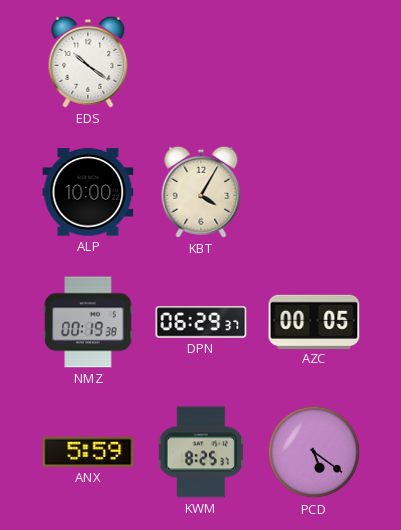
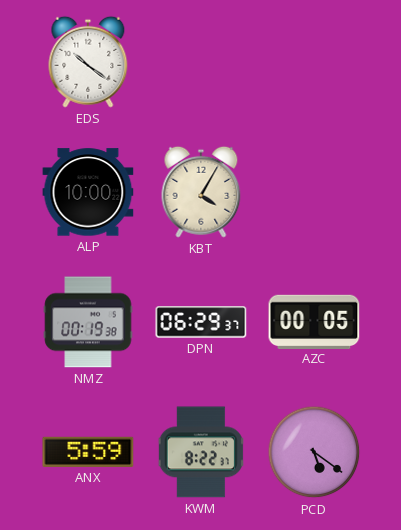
KWM: 8:25 -> 8:22
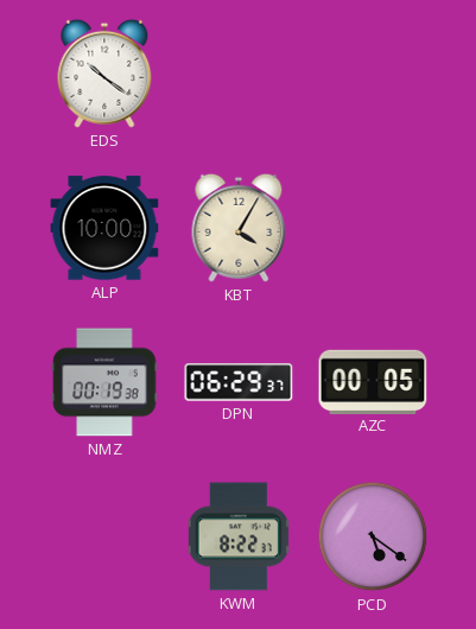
ANX: 5:59 -> none
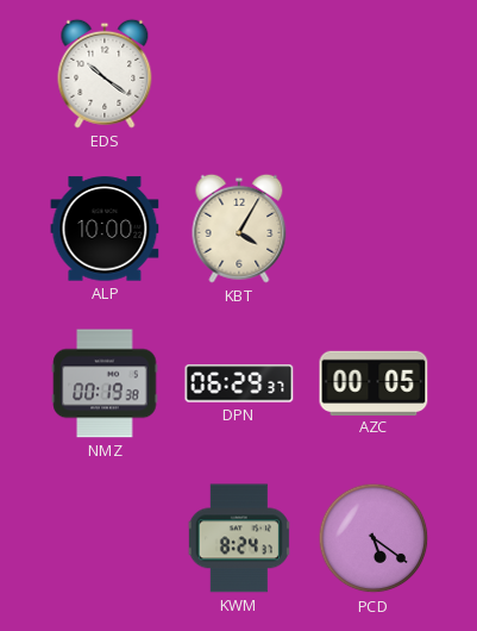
KWM: 8:22 -> 8:24
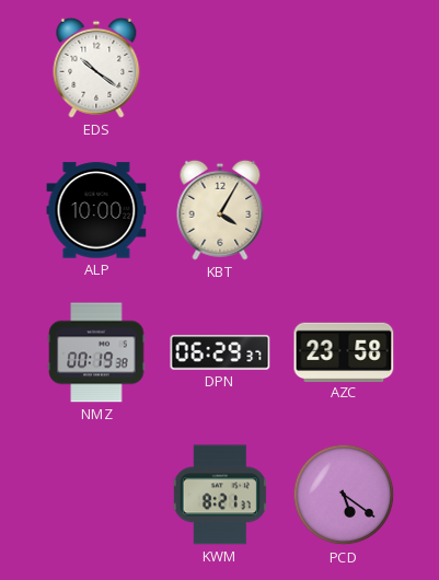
AZC: 00:05 -> 23:58
KWM: 8:24 -> 8:21
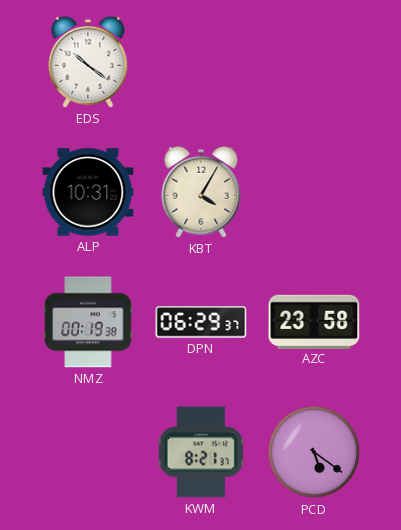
ALP: 10:00 -> 10:31
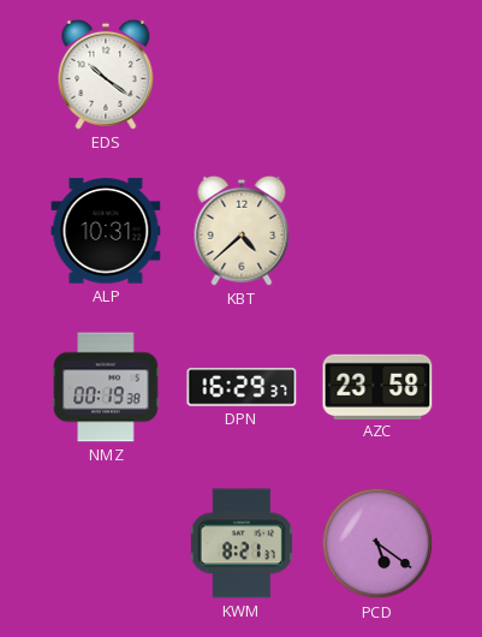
KBT: 4:05 -> 4:38
DPN: 06:29 -> 16:29
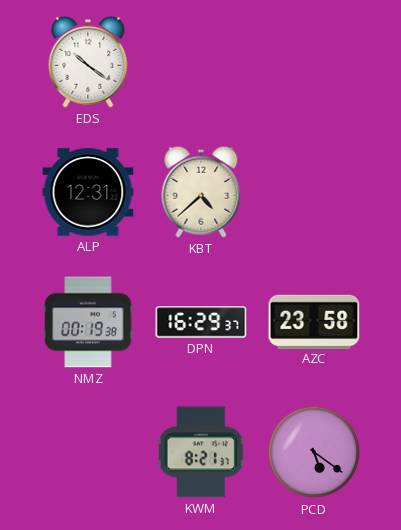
ALP: 10:31 -> 12:31
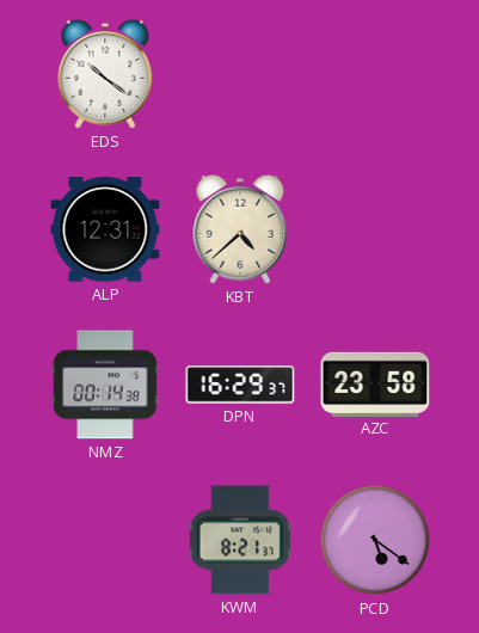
NMZ: 00:19 -> 00:14
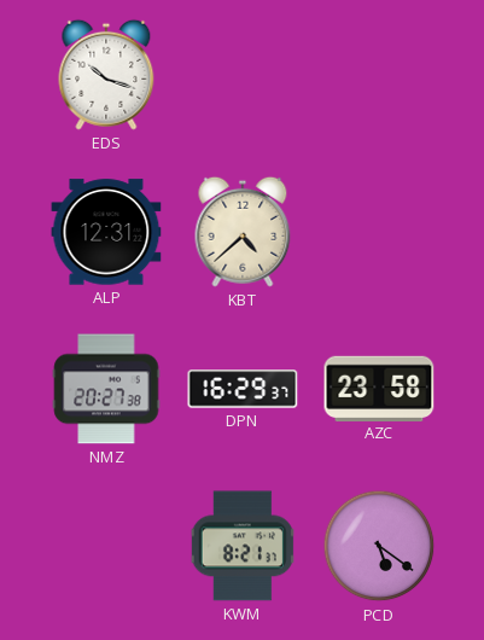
EDS: 10:21 -> 10:18
NMZ: 00:14 -> 20:27
